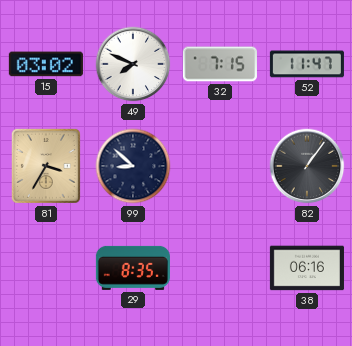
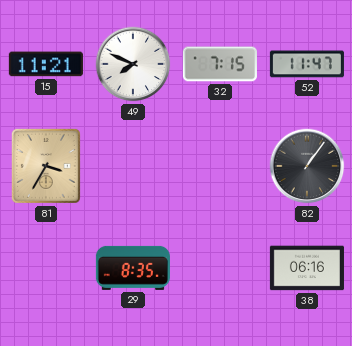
15: 03:02 -> 11:21
99: 8:52 -> none
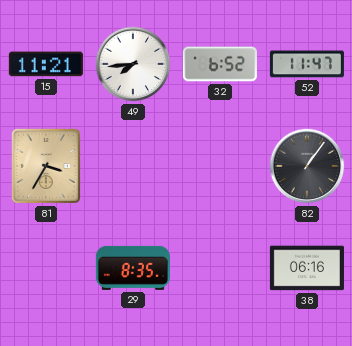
49: 7:49 -> 7:44
32: 7:15 -> 6:52
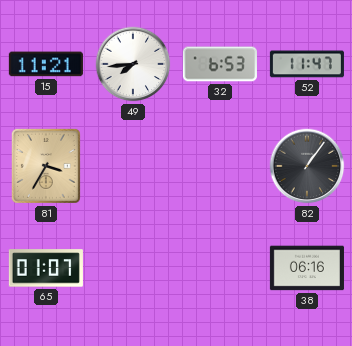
32: 6:52 -> 6:53
65: none -> 01:07
29: 8:35 -> none
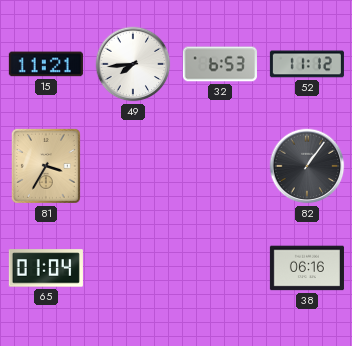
52: 11:47 -> 11:12
65: 01:07 -> 01:04
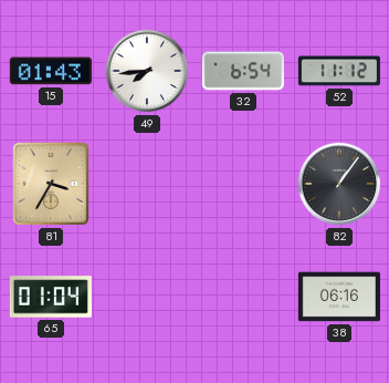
15: 11:21 -> 01:43
32: 6:53 -> 6:54
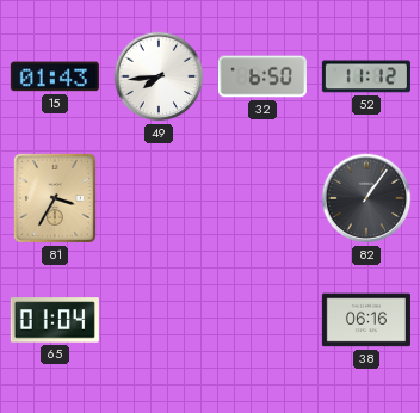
32: 6:54 -> 6:50
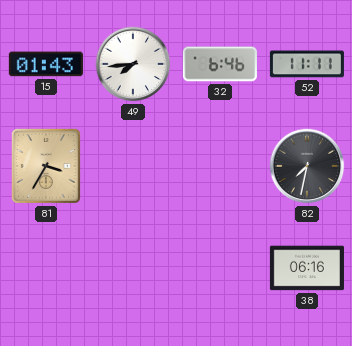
32: 6:50 -> 6:46
52: 11:12 -> 11:11
82: 1:06 -> 7:32
65: 01:04 -> none
